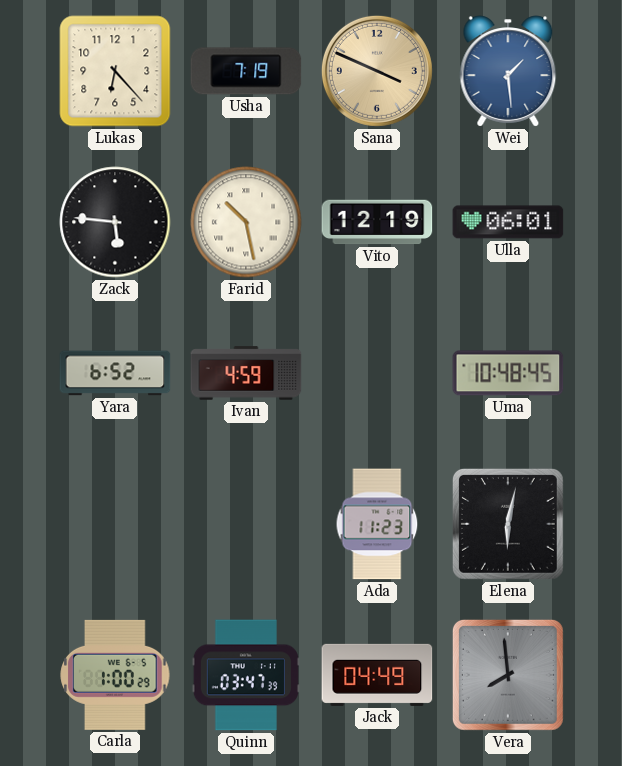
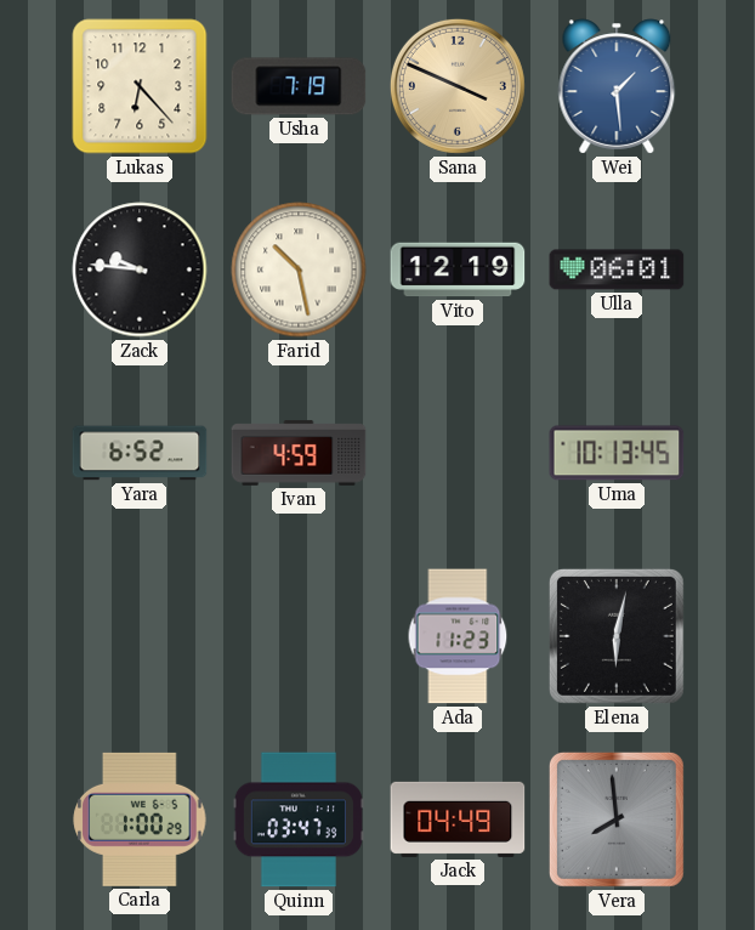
Zack: 5:46 -> 9:46
Uma: 10:48 -> 10:13
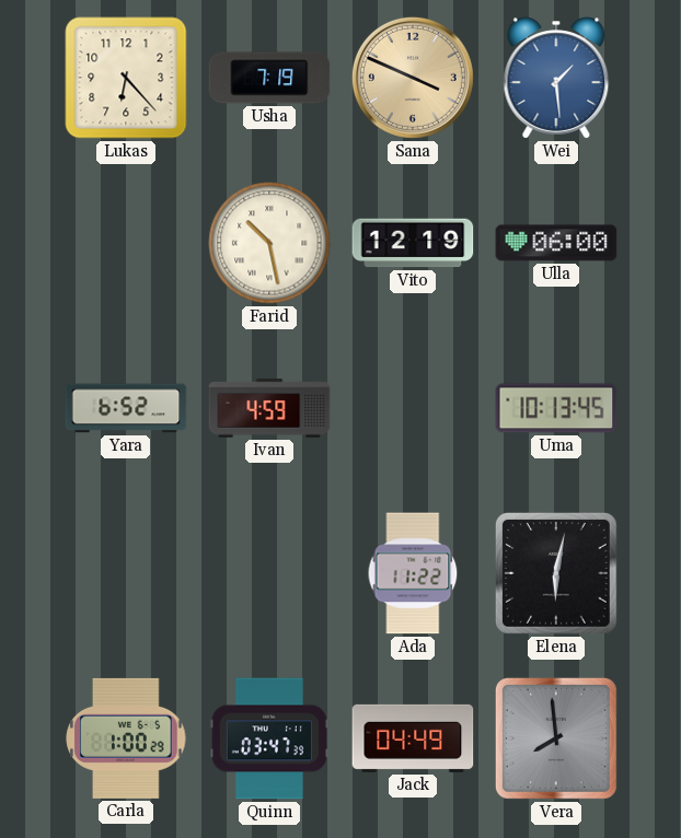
Zack: 9:46 -> none
Ulla: 06:01 -> 06:00
Ada: 11:23 -> 11:22
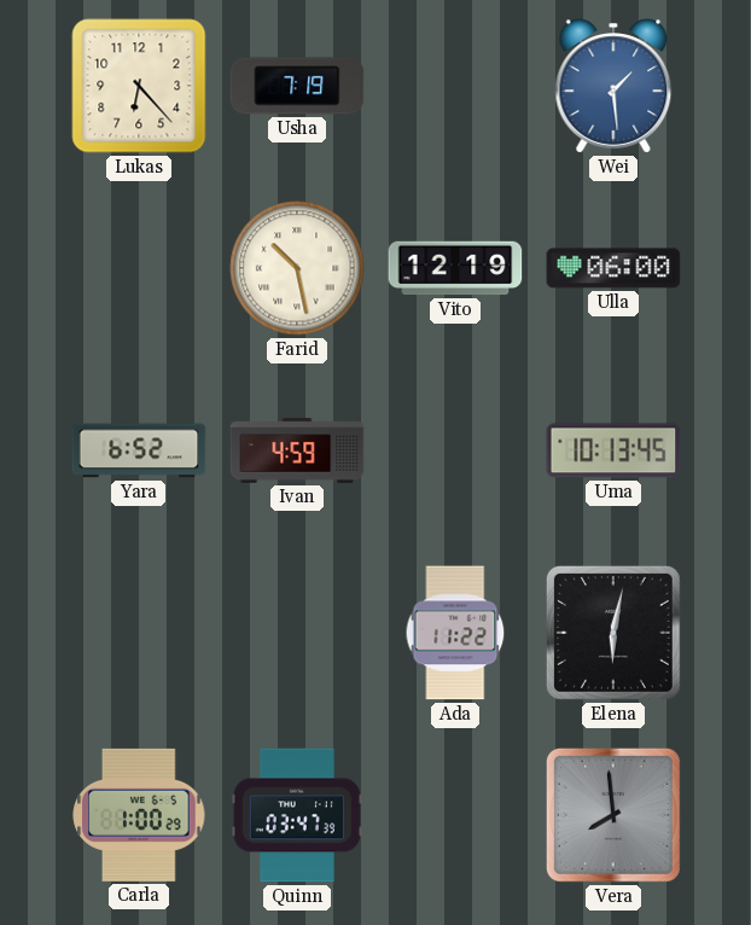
Sana: 3:49 -> none
Jack: 04:49 -> none
